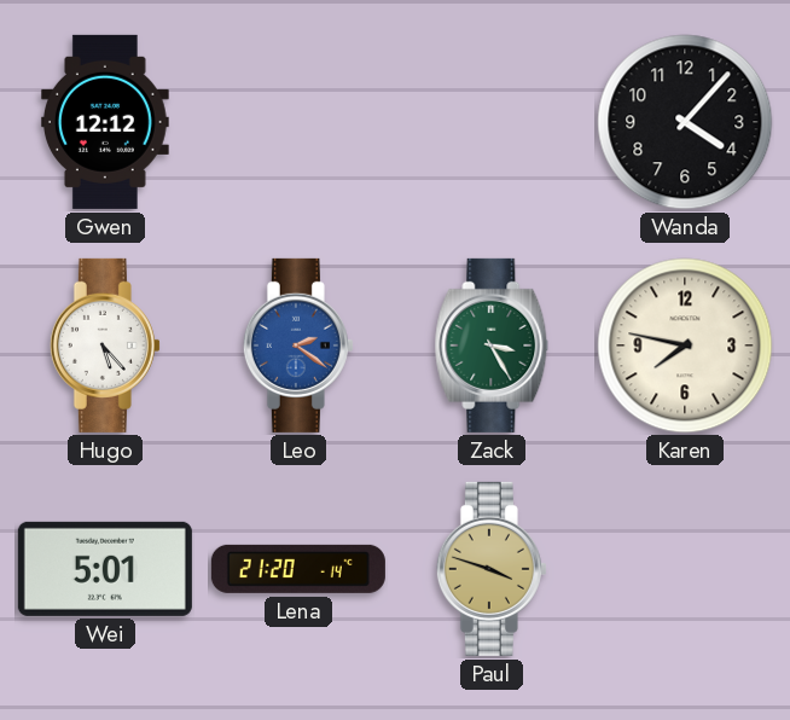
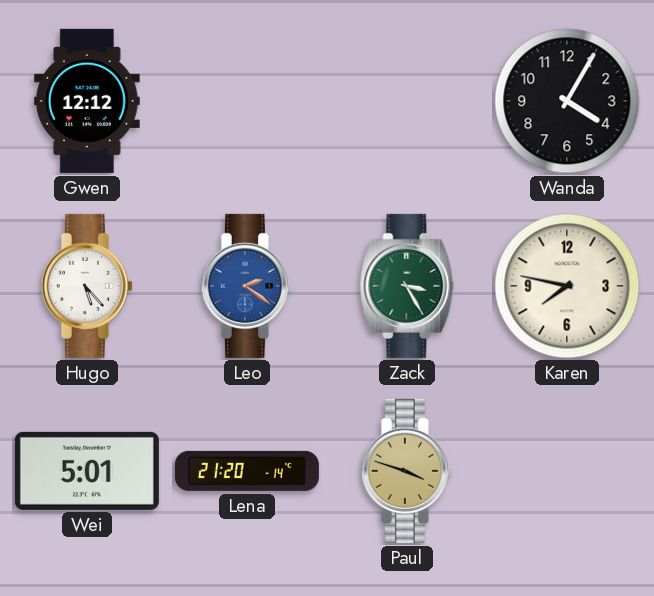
Wanda: 4:07 -> 4:05
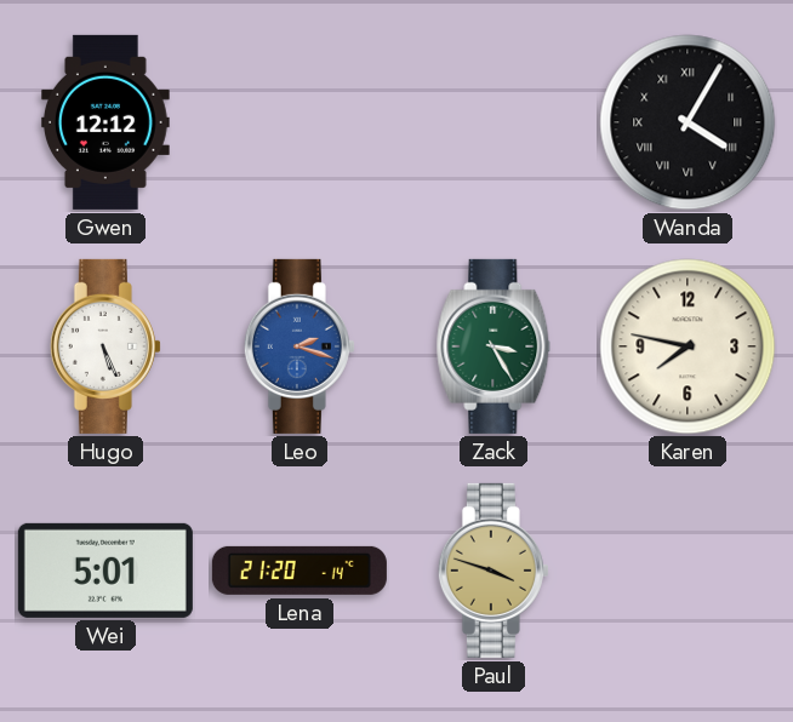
Wanda numerals: Arabic -> Roman
Hugo: 5:23 -> 5:26
Leo: 2:21 -> 2:18
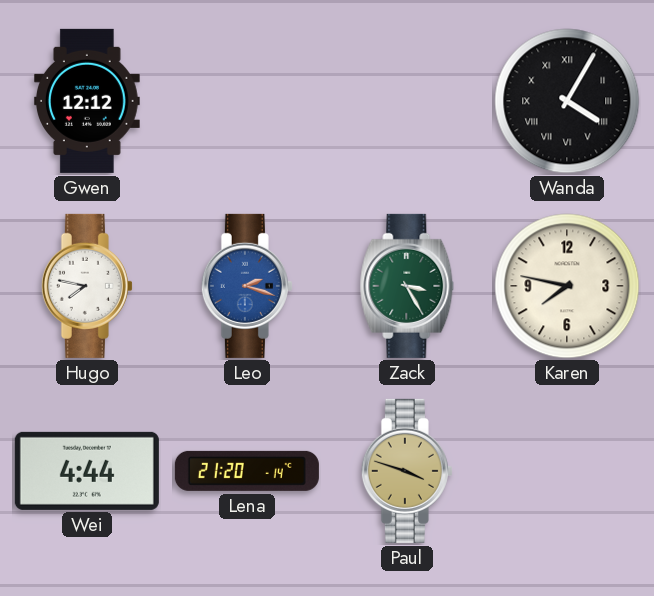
Hugo: 5:26 -> 7:47
Wei: 5:01 -> 4:44
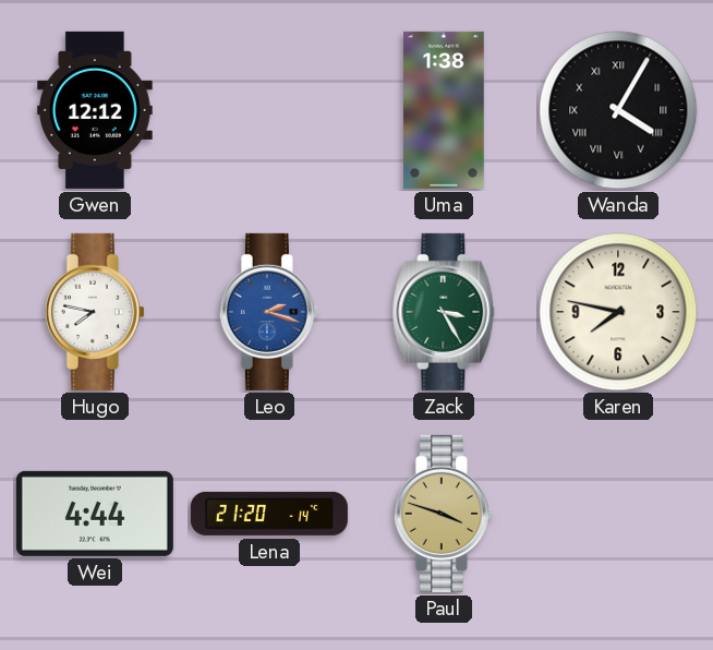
Uma: none -> 1:38
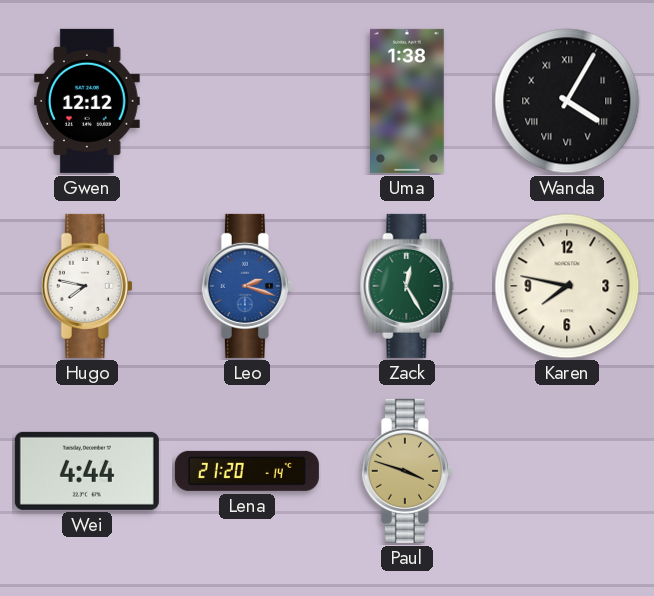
Zack: 3:25 -> 12:25
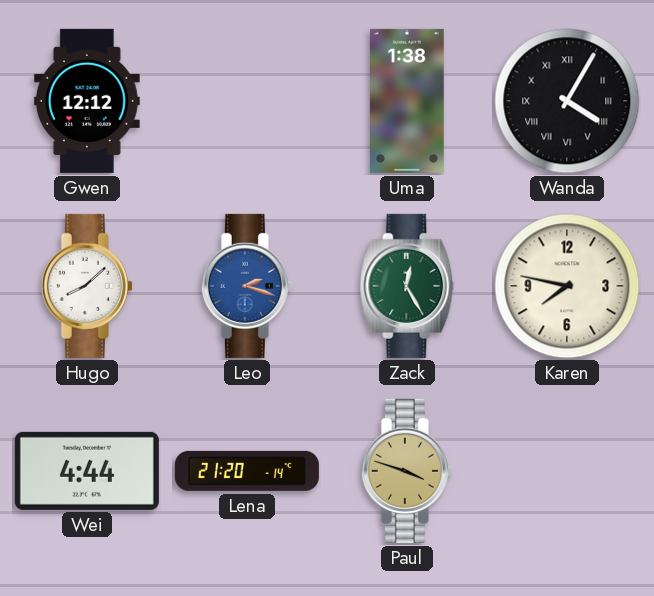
Hugo: 7:47 -> 8:08
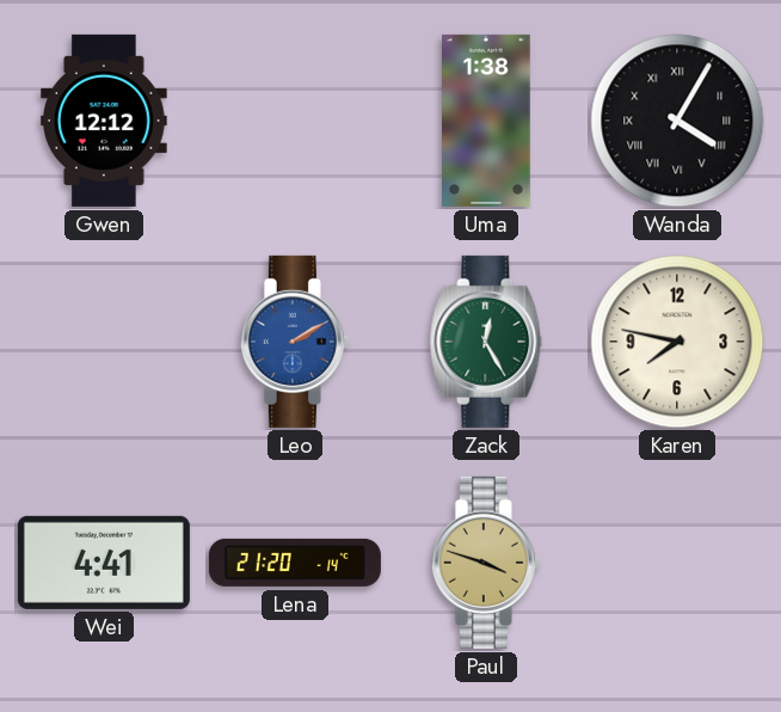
Hugo: 8:08 -> none
Leo: 2:18 -> 2:10
Wei: 4:44 -> 4:41
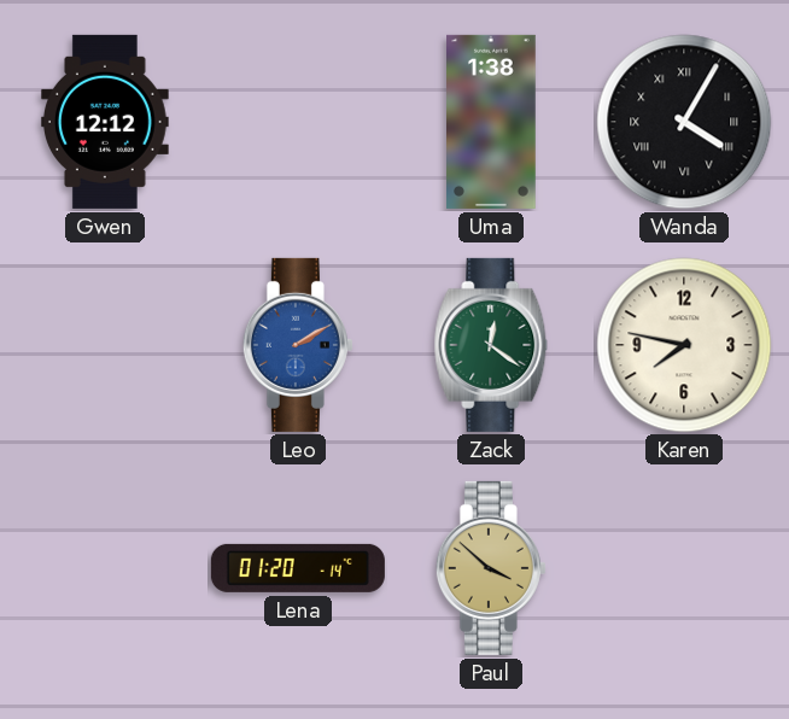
Zack: 12:25 -> 12:21
Wei: 4:41 -> none
Lena: 21:20 -> 01:20
Paul: 3:48 -> 3:52
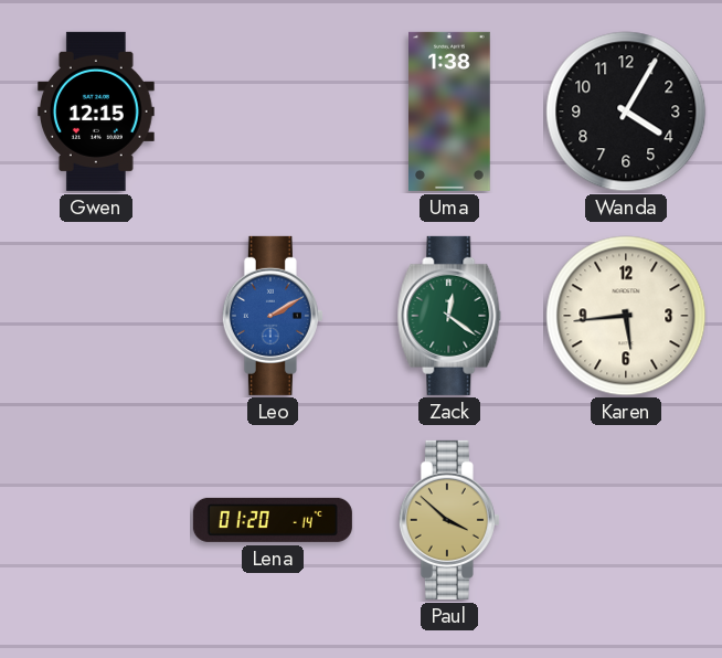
Gwen: 12:12 -> 12:15
Wanda numerals: Roman -> Arabic
Karen: 7:47 -> 5:44
